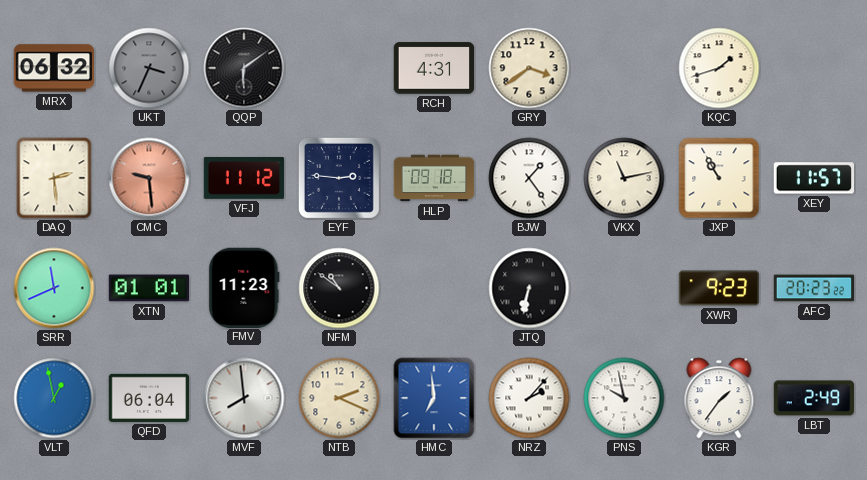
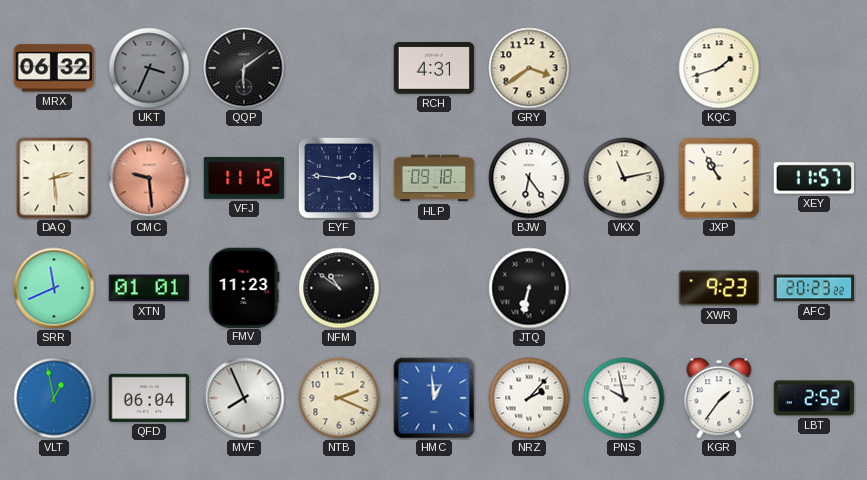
BJW: 1:24 -> 6:24
MVF: 7:59 -> 7:56
HMC: 6:59 -> 12:59
LBT: 2:49 -> 2:52
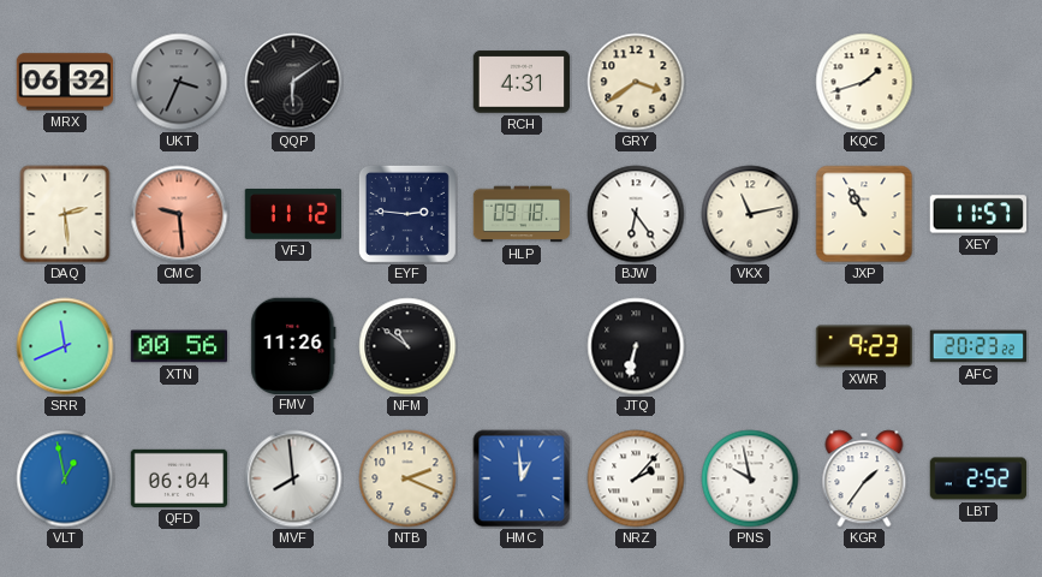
XTN: 01:01 -> 00:56
FMV: 11:23 -> 11:26
MVF: 7:56 -> 7:59
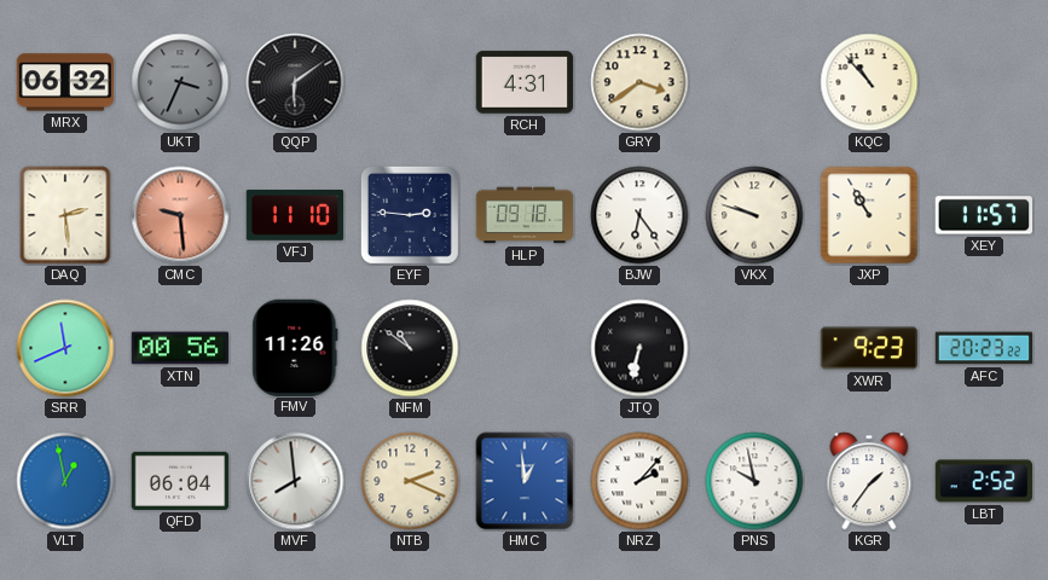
KQC: 1:42 -> 10:53
VFJ: 11:12 -> 11:10
VKX: 11:13 -> 9:48
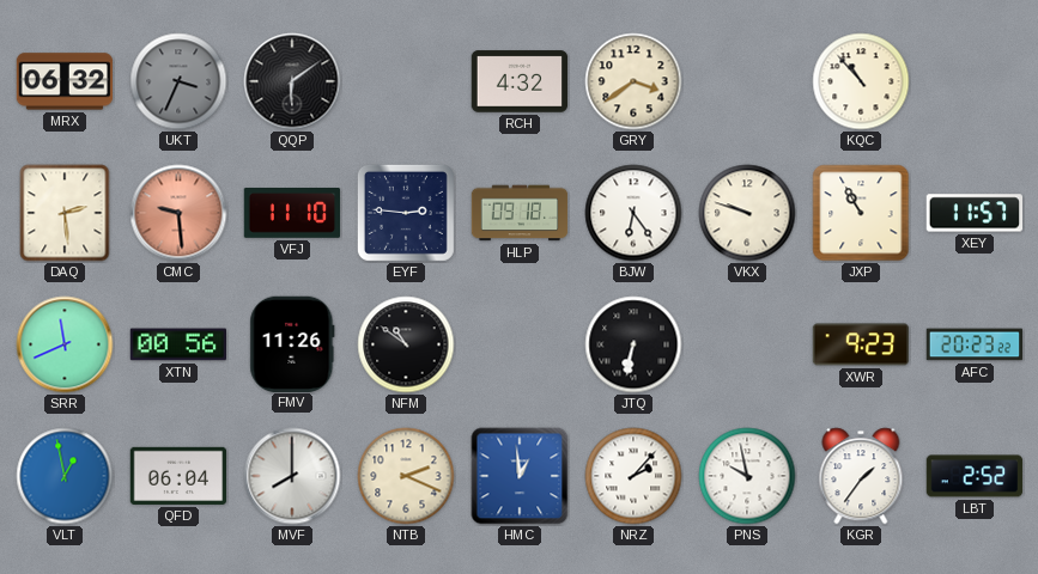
RCH: 4:31 -> 4:32
MVF: 7:59 -> 8:00
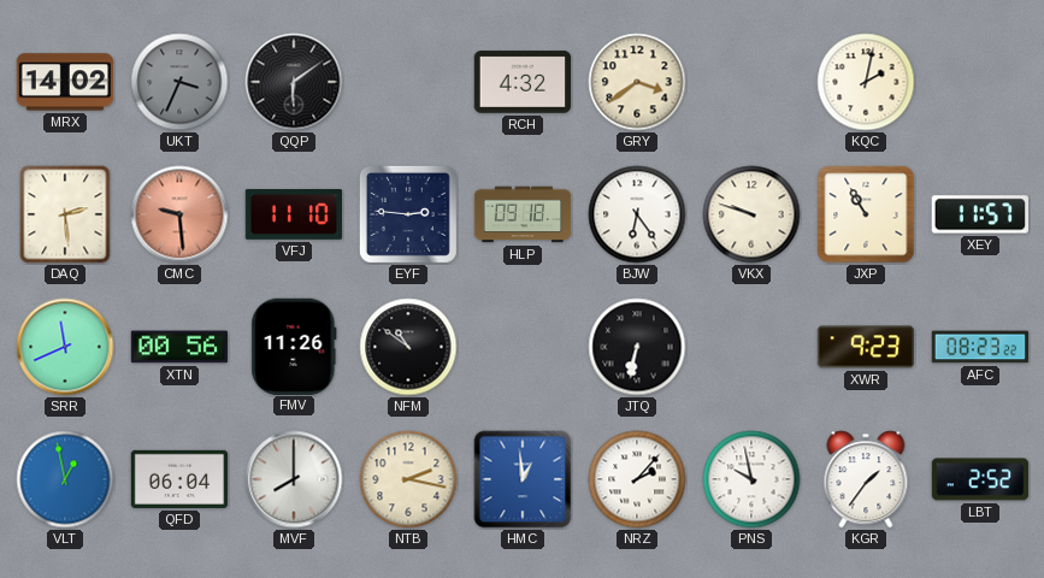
MRX: 06:32 -> 14:02
KQC: 10:53 -> 2:02
AFC: 20:23 -> 08:23
NTB: 2:19 -> 2:17
